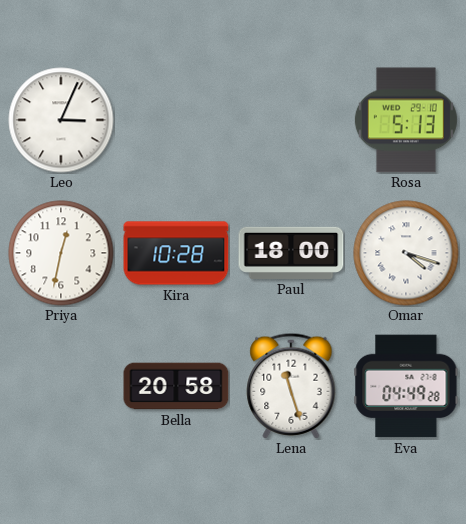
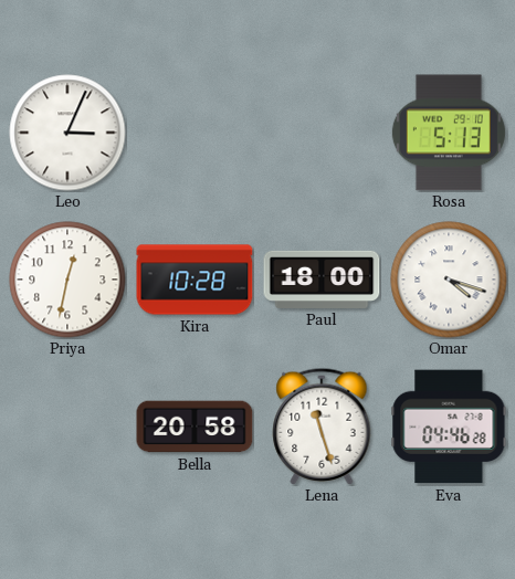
Eva: 04:49 -> 04:46
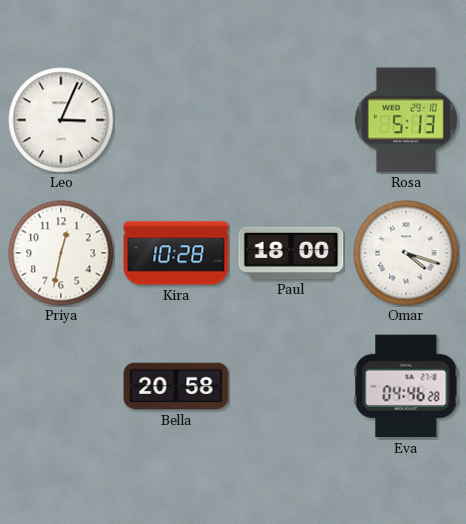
Lena: 11:27 -> none
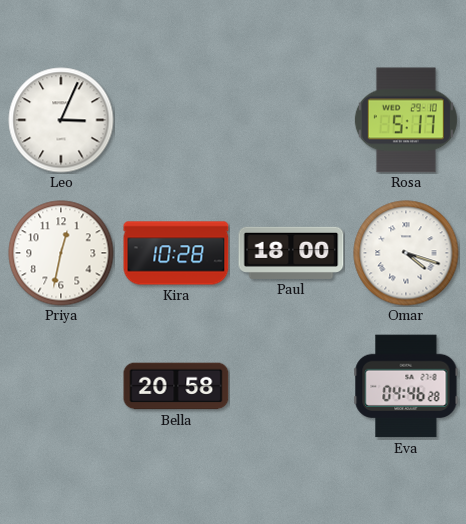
Rosa: 5:13 -> 5:17
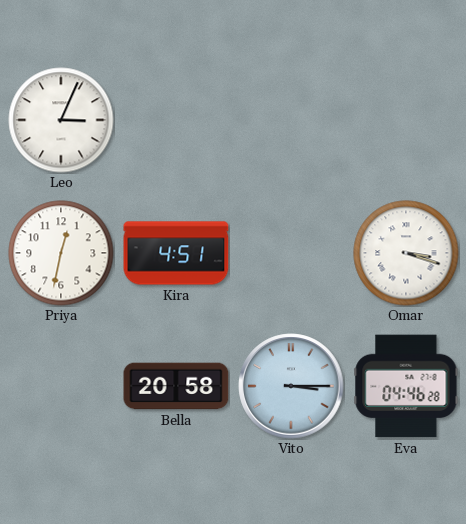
Rosa: 5:17 -> none
Kira: 10:28 -> 4:51
Paul: 18:00 -> none
Omar: 4:18 -> 3:18
Vito: none -> 3:15
